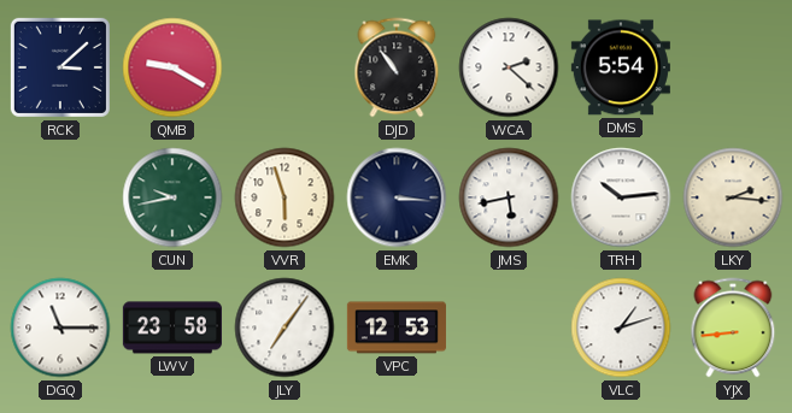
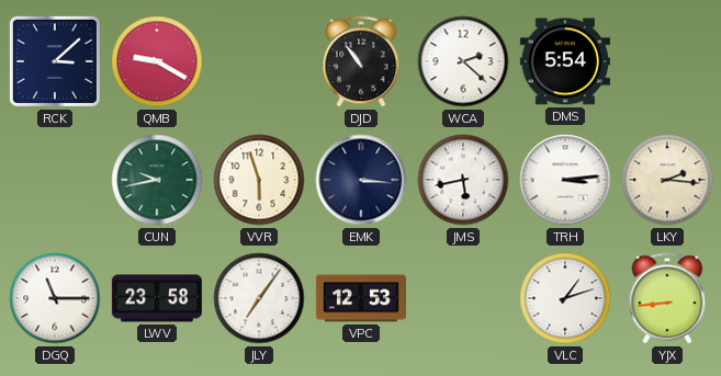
TRH: 10:14 -> 3:14
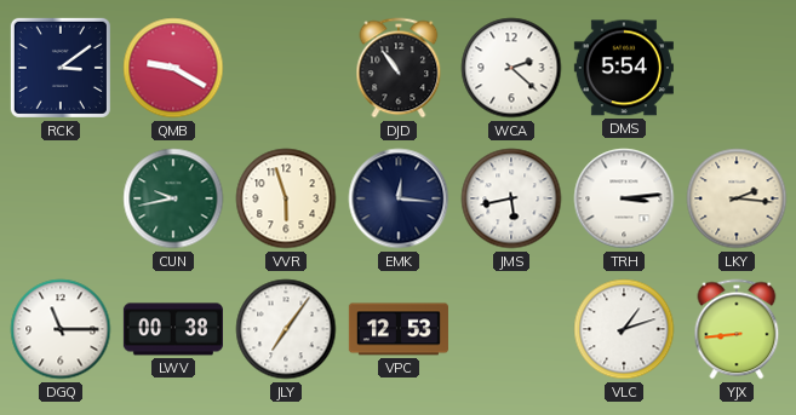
RCK: 3:08 -> 3:09
EMK: 3:16 -> 12:16
LWV: 23:58 -> 00:38
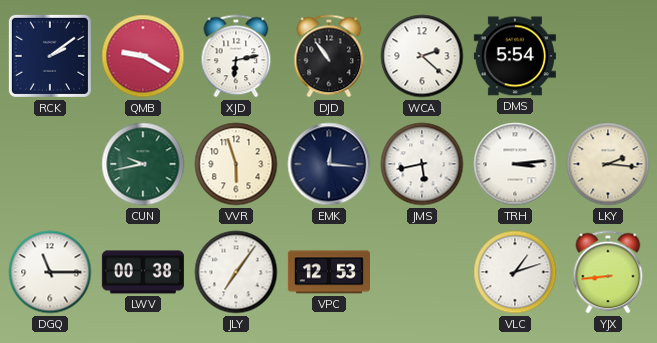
RCK: 3:09 -> 2:09
XJD: none -> 6:13
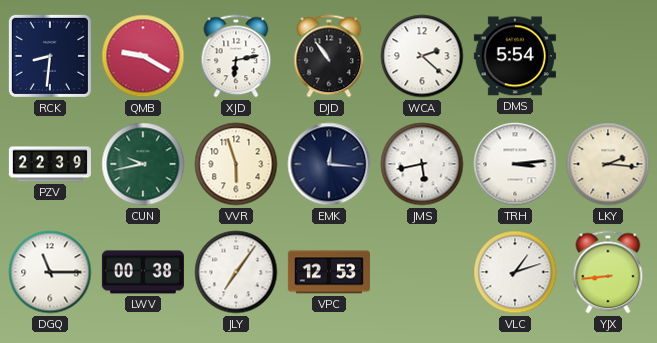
RCK: 2:09 -> 8:31
PZV: none -> 22:39
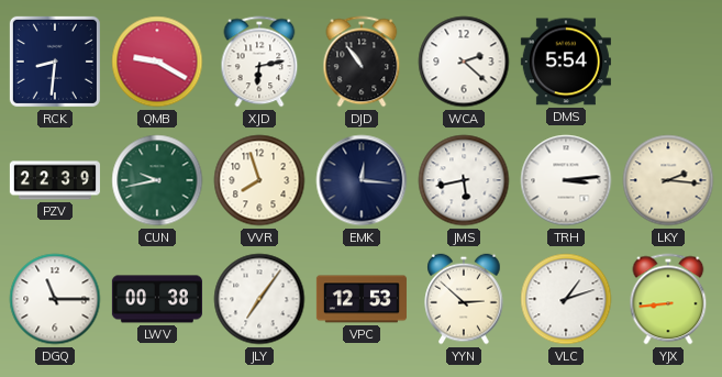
VVR: 5:57 -> 7:57
YYN: none -> 2:52
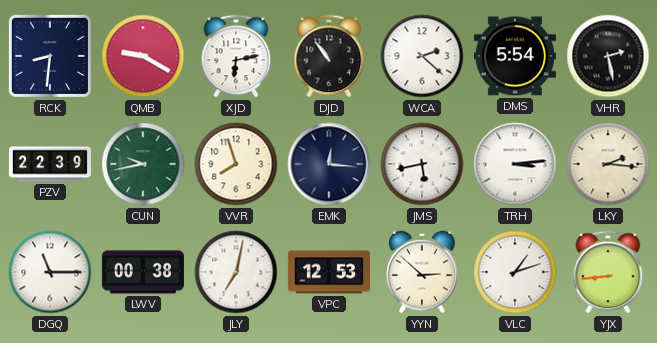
VHR: none -> 2:28
JLY: 7:06 -> 7:02
